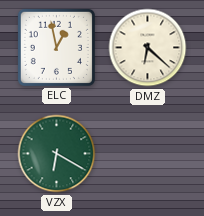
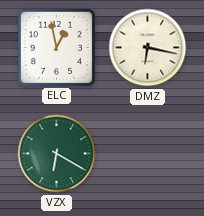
DMZ: 6:22 -> 6:17
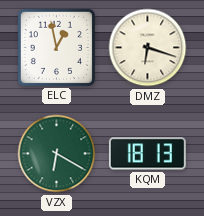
DMZ: 6:17 -> 6:18
KQM: none -> 18:13
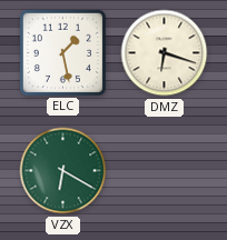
ELC: 12:58 -> 1:28
KQM: 18:13 -> none
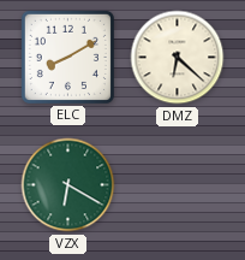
ELC: 1:28 -> 8:10
DMZ: 6:18 -> 6:22
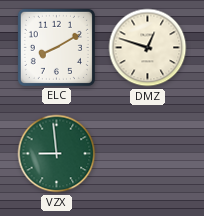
DMZ: 6:22 -> 12:48
VZX: 6:20 -> 8:59
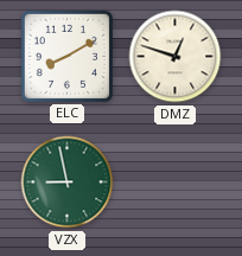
VZX: 8:59 -> 8:58
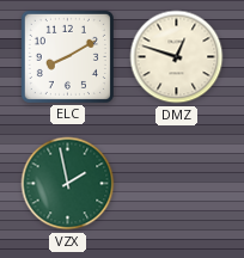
VZX: 8:58 -> 1:58
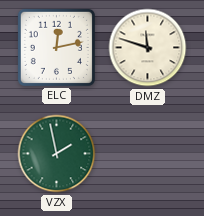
ELC: 8:10 -> 12:13
DMZ: 12:48 -> 11:48
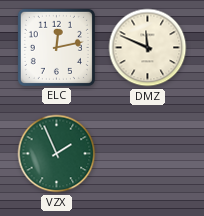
DMZ: 11:48 -> 11:49
VZX: 1:58 -> 1:56
